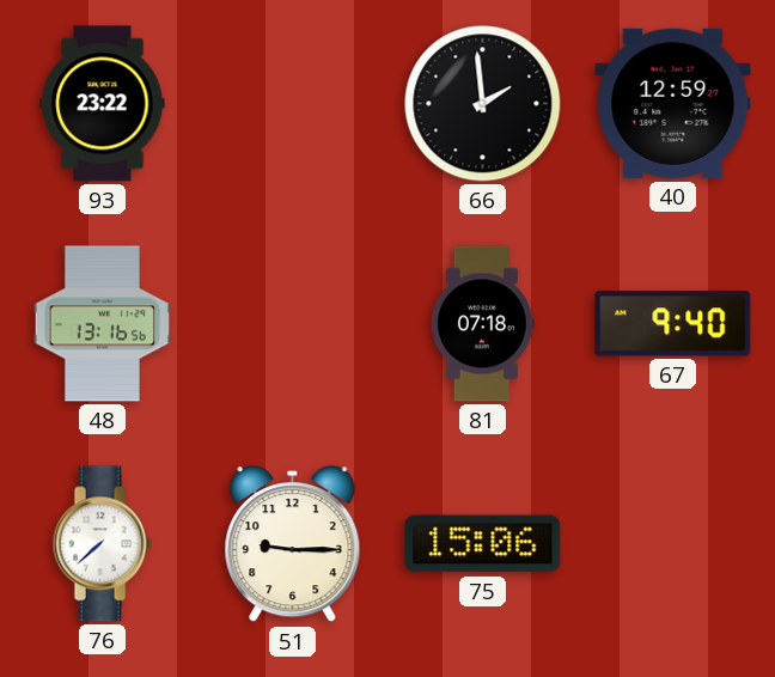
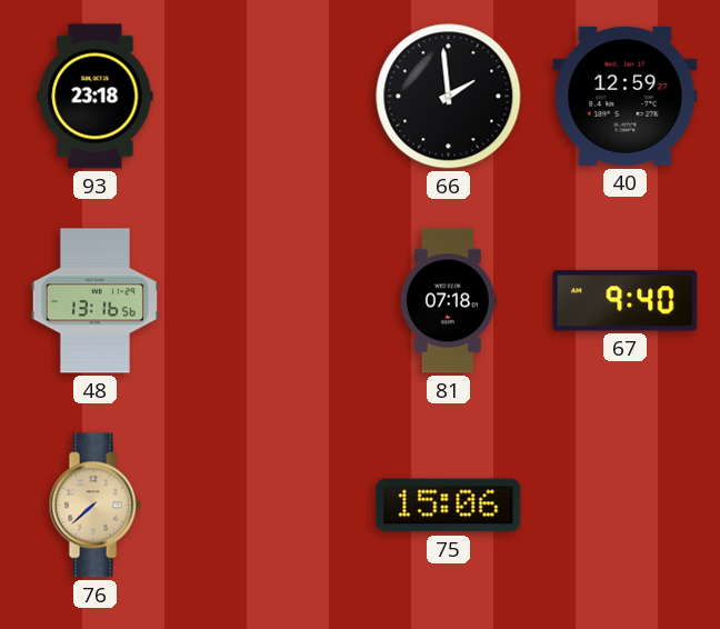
93: 23:22 -> 23:18
76 dial: white -> champagne
51: 9:15 -> none
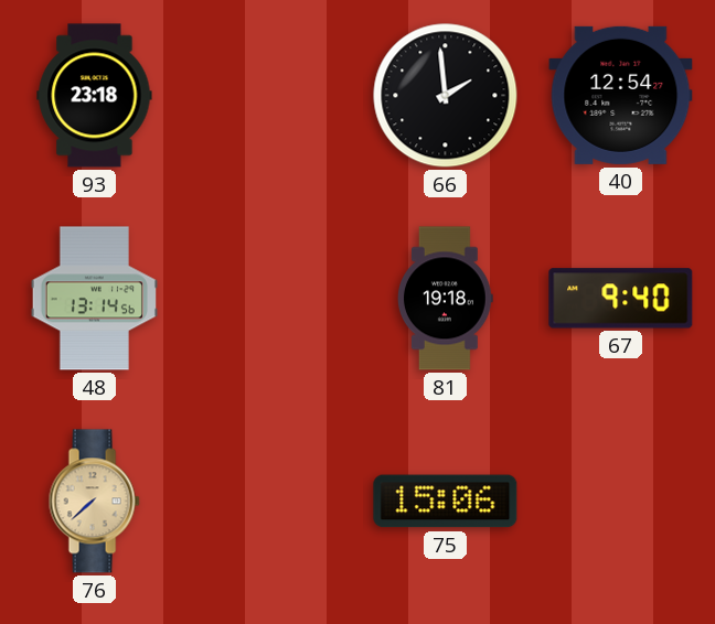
40: 12:59 -> 12:54
48: 13:16 -> 13:14
81: 07:18 -> 19:18
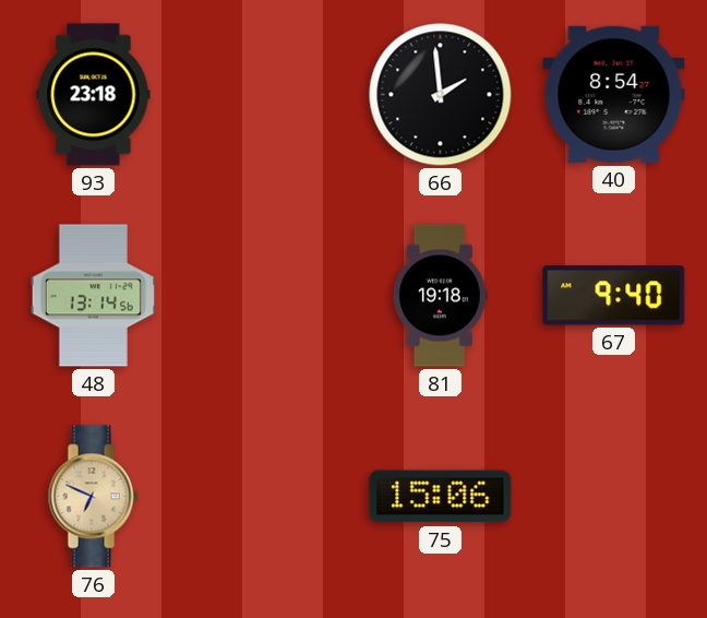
40: 12:54 -> 8:54
76: 7:38 -> 6:49
